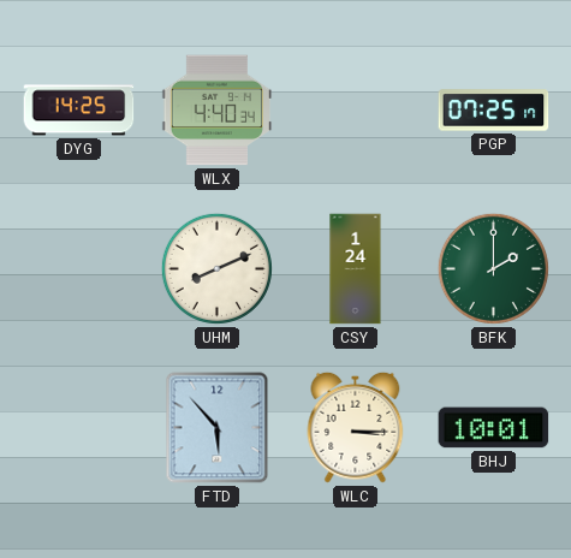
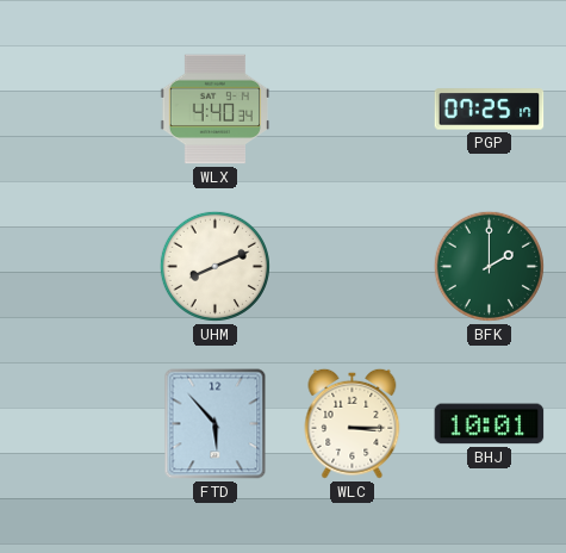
DYG: 14:25 -> none
CSY: 1:24 -> none
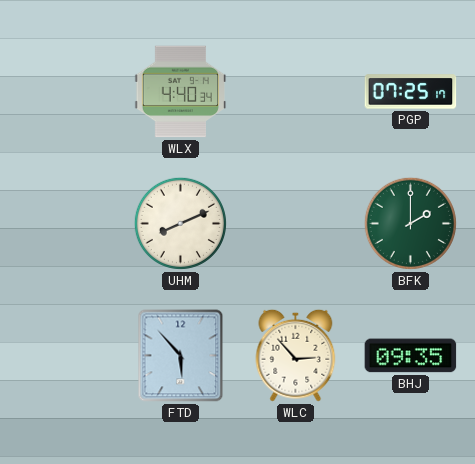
WLC: 3:15 -> 2:53
BHJ: 10:01 -> 09:35
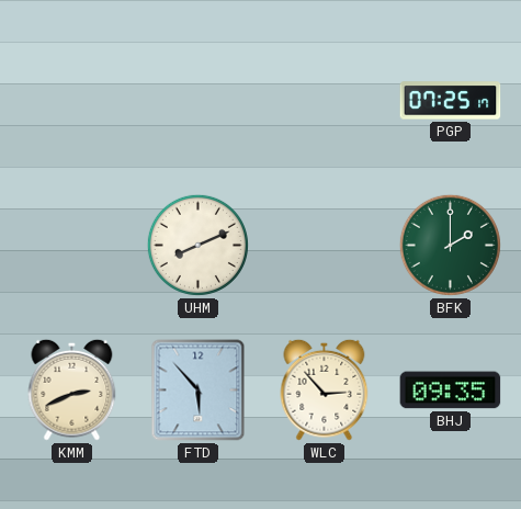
WLX: 4:40 -> none
KMM: none -> 2:41
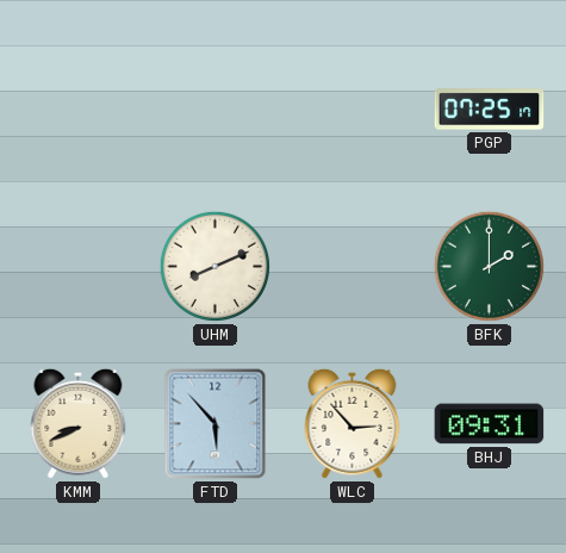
KMM: 2:41 -> 8:41
BHJ: 09:35 -> 09:31
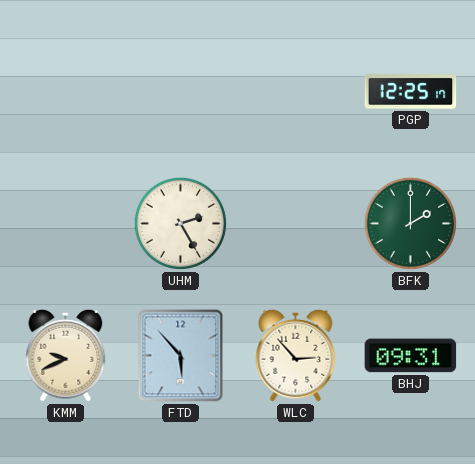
PGP: 07:25 -> 12:25
UHM: 8:11 -> 2:25
KMM: 8:41 -> 9:41
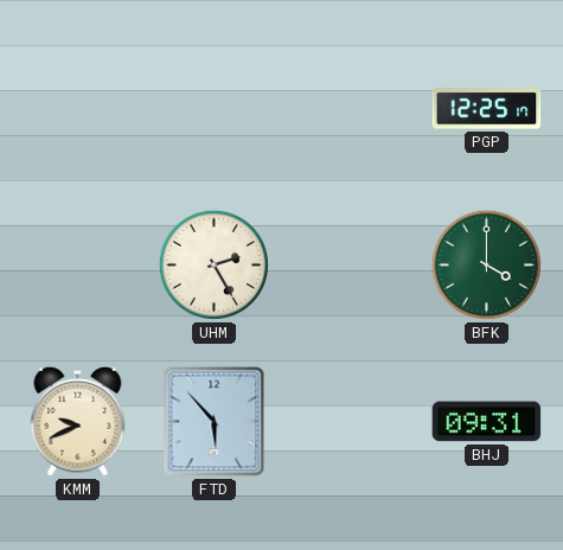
BFK: 2:00 -> 4:00
WLC: 2:53 -> none
